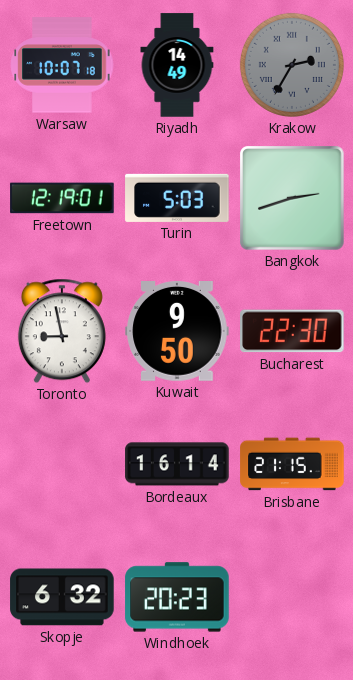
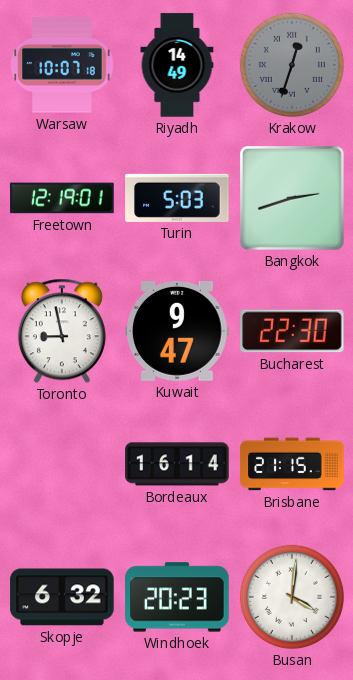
Krakow: 2:35 -> 12:33
Kuwait: 9:50 -> 9:47
Busan: none -> 4:01
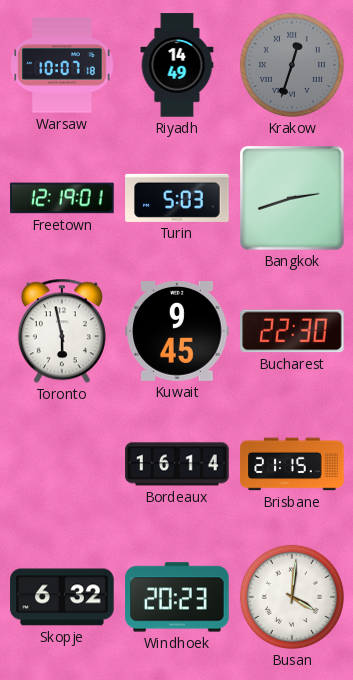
Toronto: 8:58 -> 5:58
Kuwait: 9:47 -> 9:45
